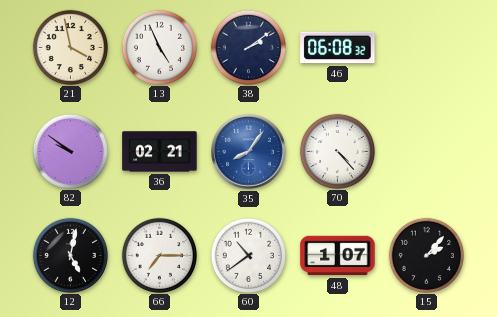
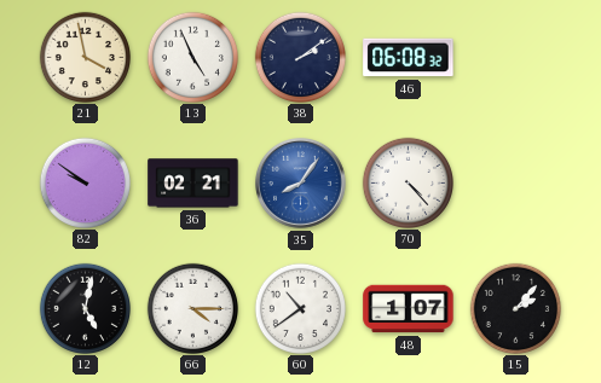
66: 7:15 -> 4:15
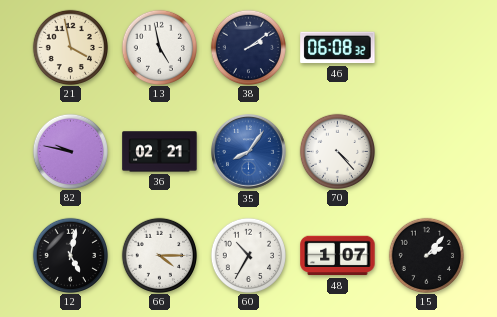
13: 4:56 -> 4:58
82: 9:51 -> 9:47
60: 10:39 -> 10:35
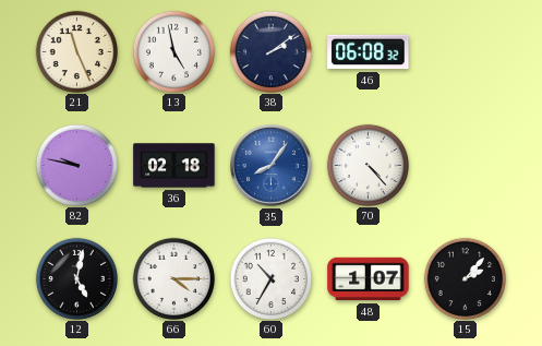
21: 3:58 -> 11:26
36: 02:21 -> 02:18
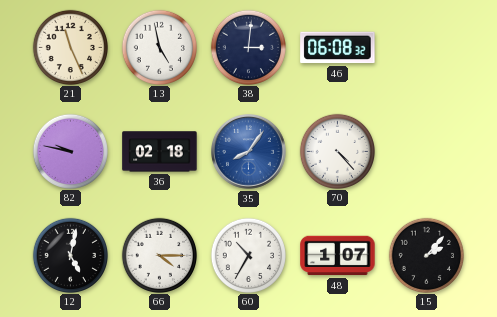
38: 2:09 -> 3:01
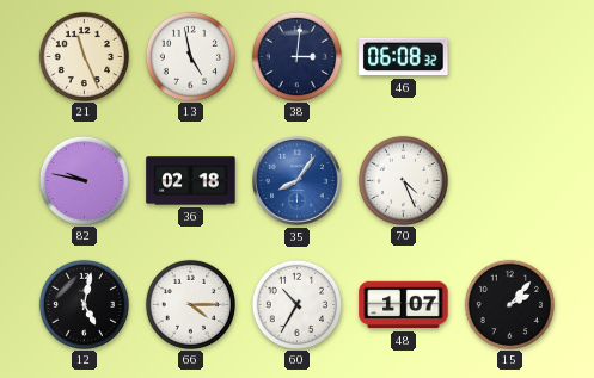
70: 4:23 -> 4:26
